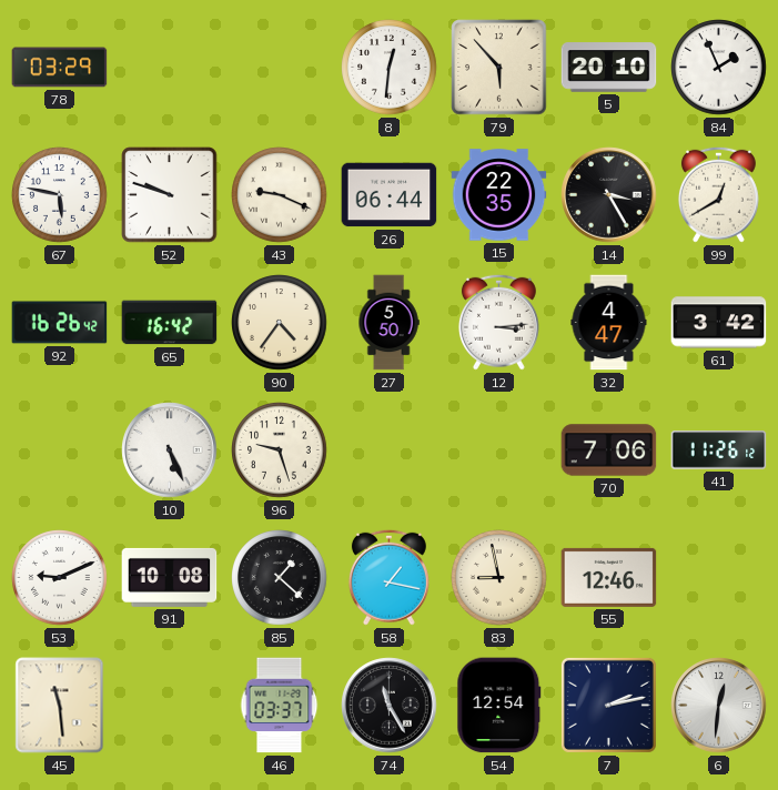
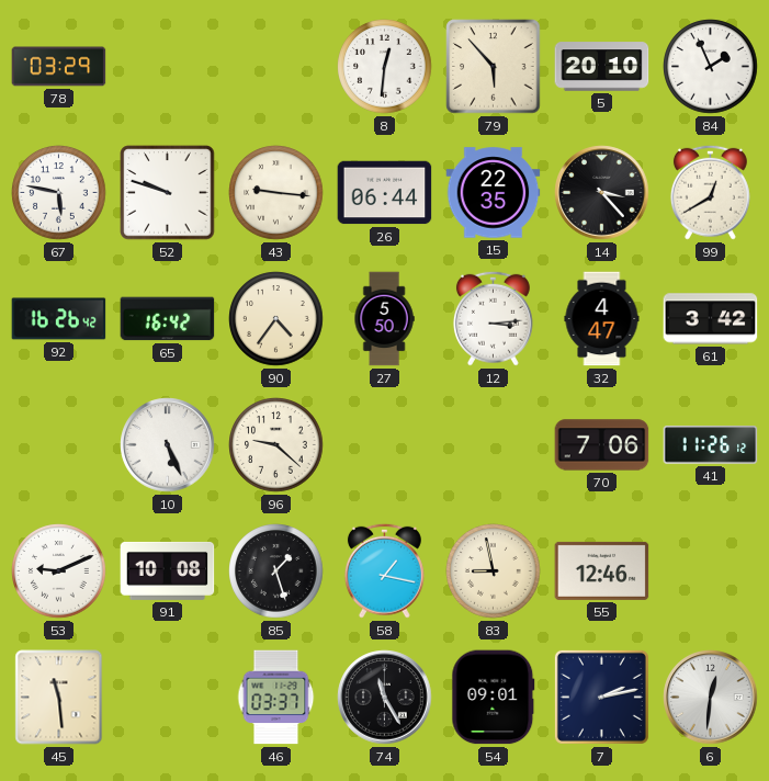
43: 9:19 -> 9:16
14: 3:25 -> 3:23
96: 9:27 -> 9:22
85: 1:22 -> 1:27
54: 12:54 -> 09:01
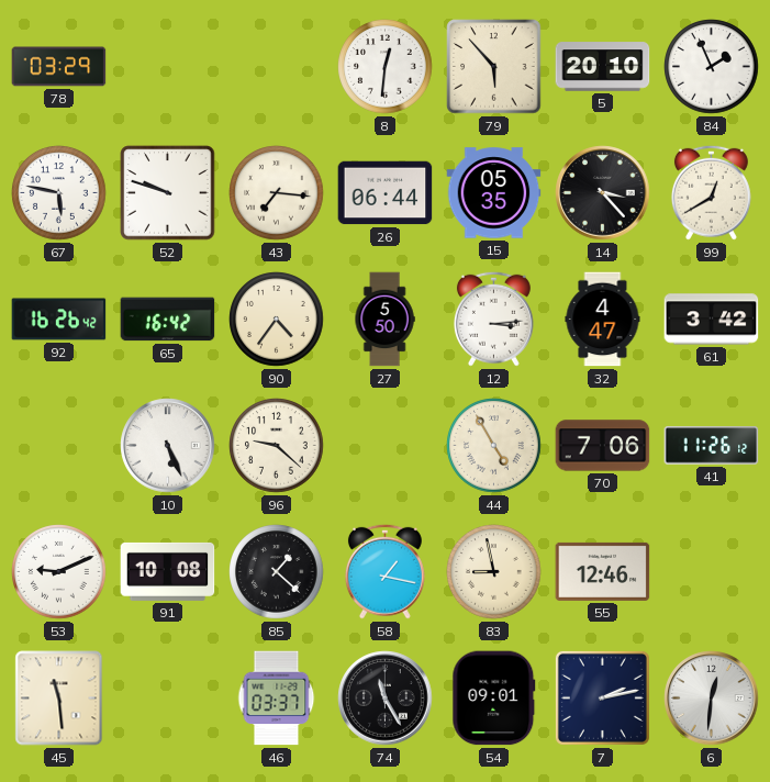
43: 9:16 -> 7:16
15: 22:35 -> 05:35
44: none -> 4:55
85: 1:27 -> 1:22
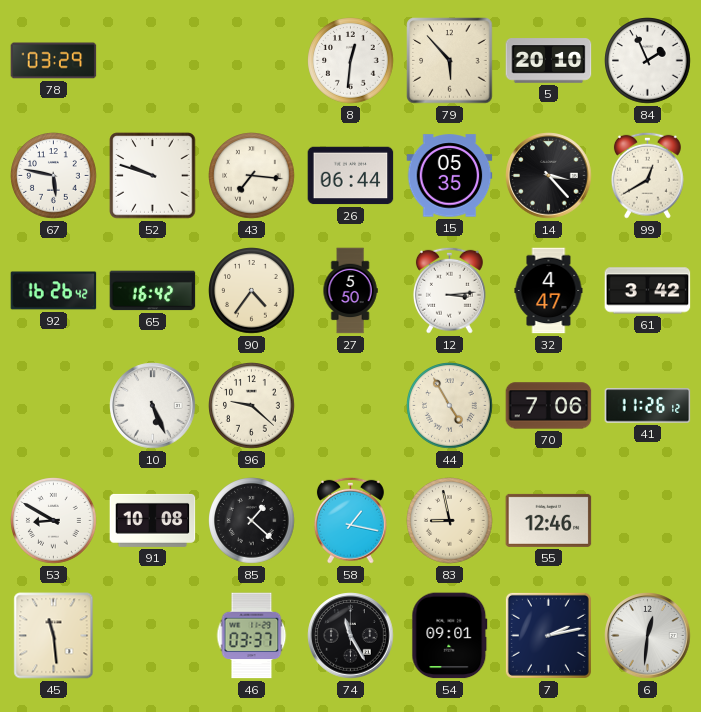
53: 9:11 -> 8:50
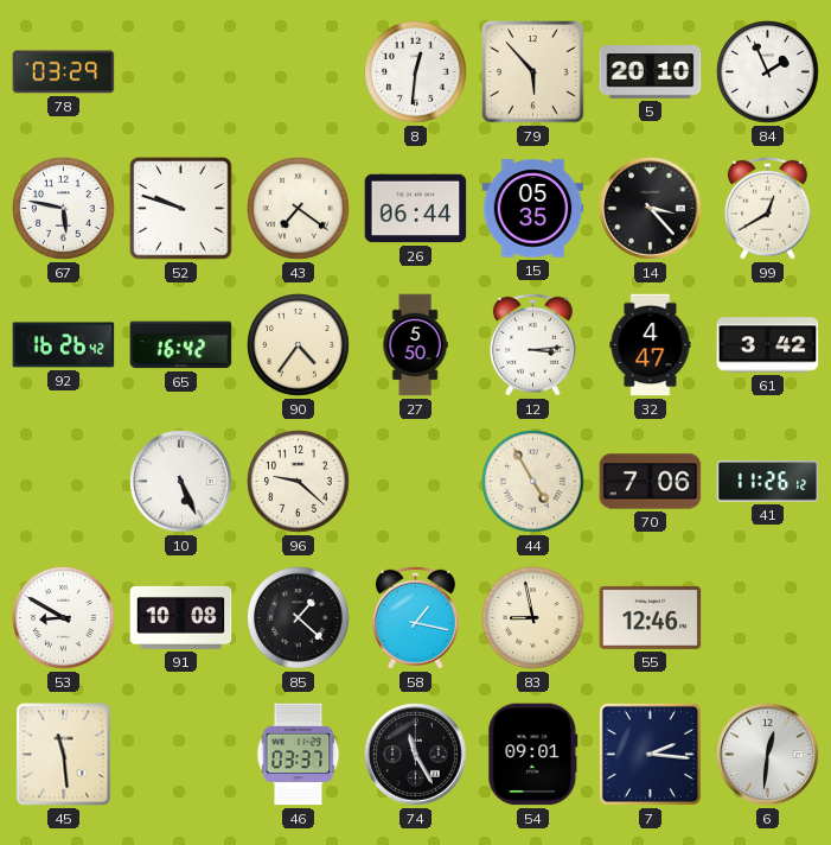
43: 7:16 -> 7:21
7: 2:13 -> 2:16
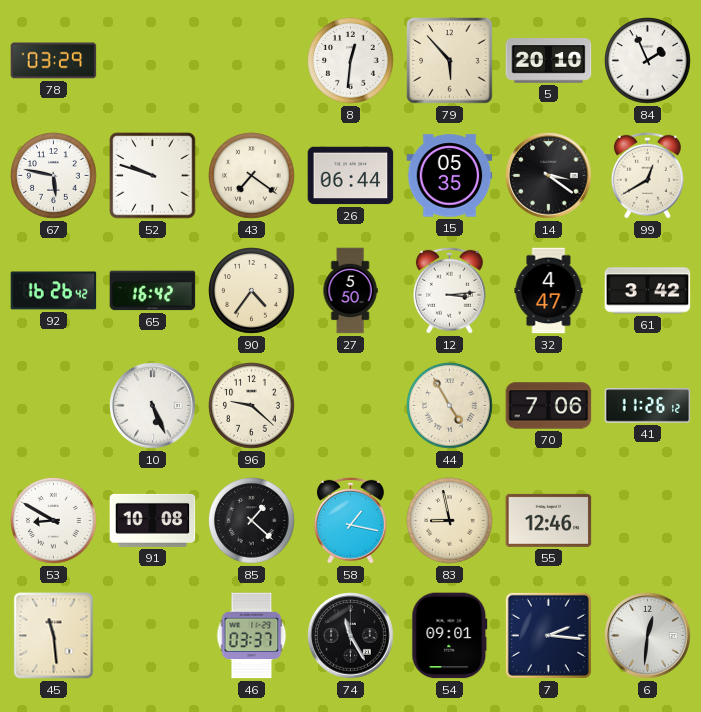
14: 3:23 -> 3:21
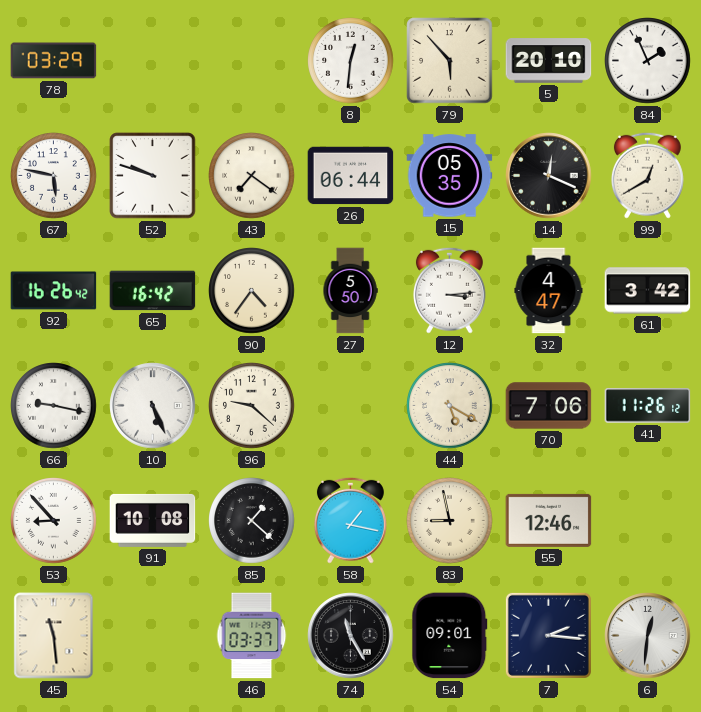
14: 3:21 -> 12:19
66: none -> 9:17
44: 4:55 -> 5:20
53: 8:50 -> 8:53
